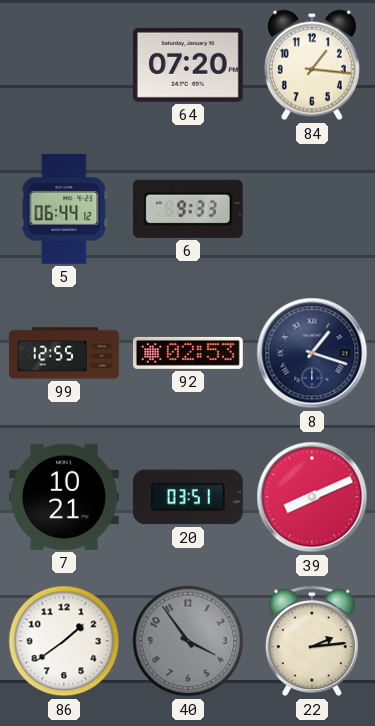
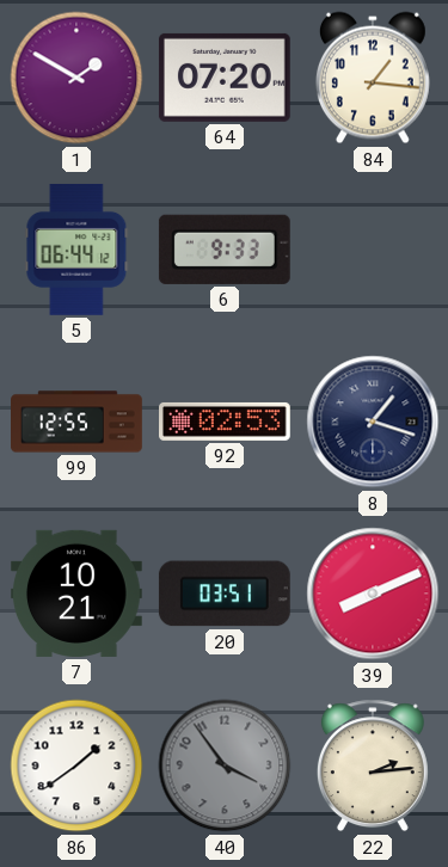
1: none -> 1:50
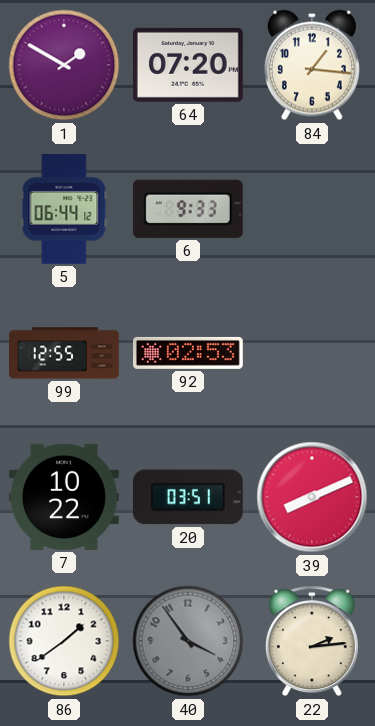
8: 1:18 -> none
7: 10:21 -> 10:22
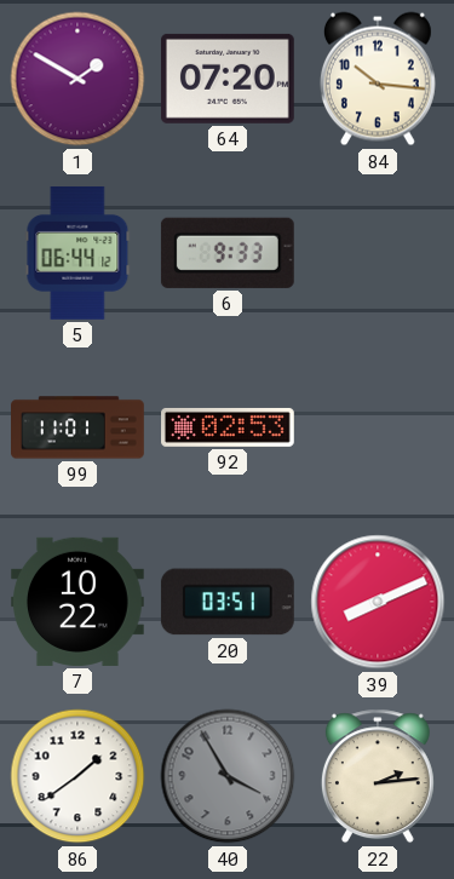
84: 1:16 -> 10:16
99: 12:55 -> 11:01
40: 3:54 -> 3:55
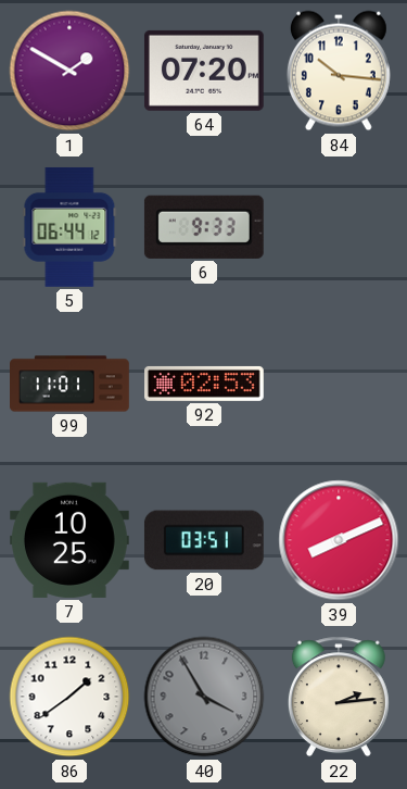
7: 10:22 -> 10:25
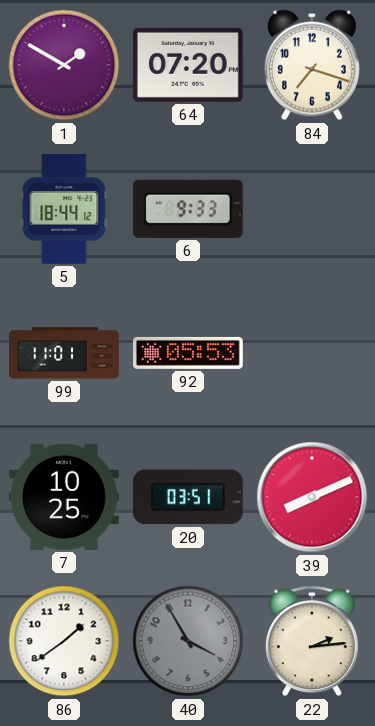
84: 10:16 -> 7:18
5: 06:44 -> 18:44
92: 02:53 -> 05:53
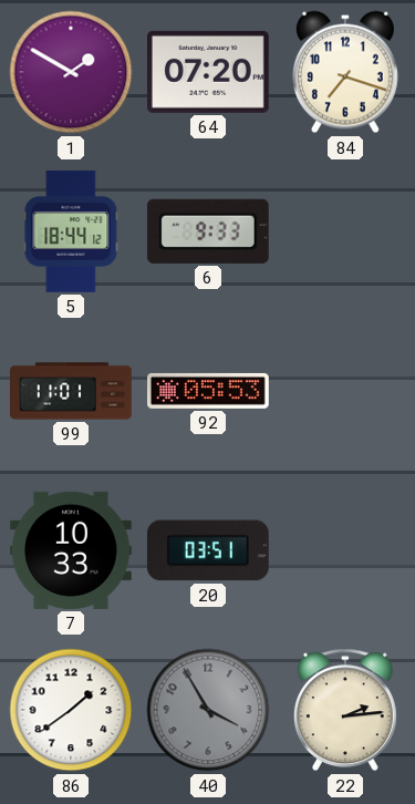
7: 10:25 -> 10:33
39: 8:11 -> none
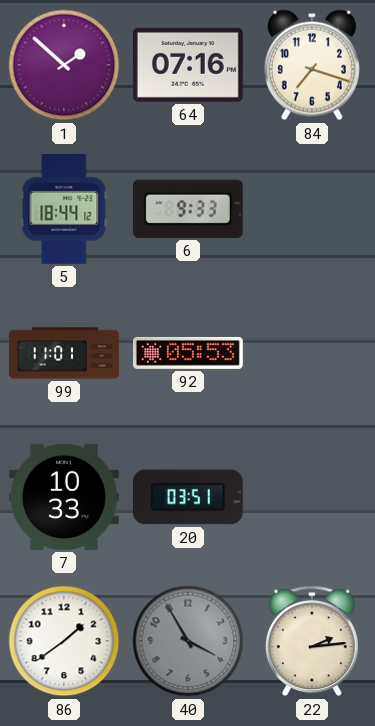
1: 1:50 -> 1:52
64: 07:20 -> 07:16
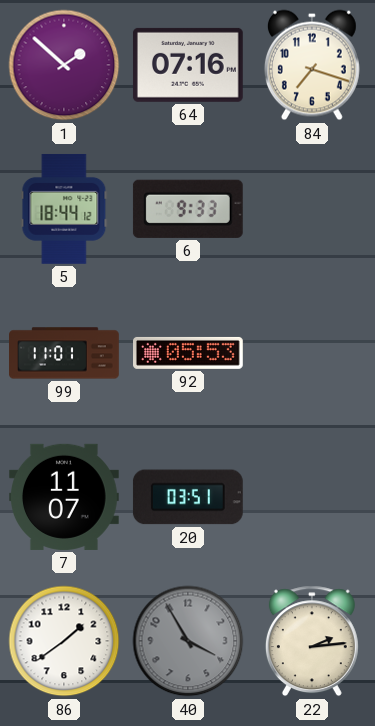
7: 10:33 -> 11:07
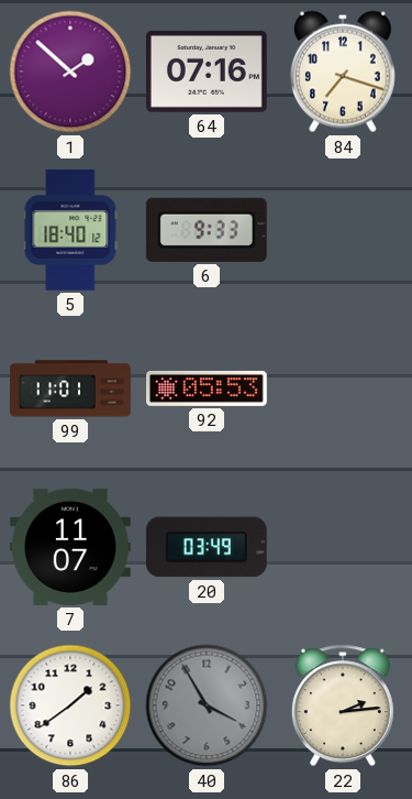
5: 18:44 -> 18:40
20: 03:51 -> 03:49
